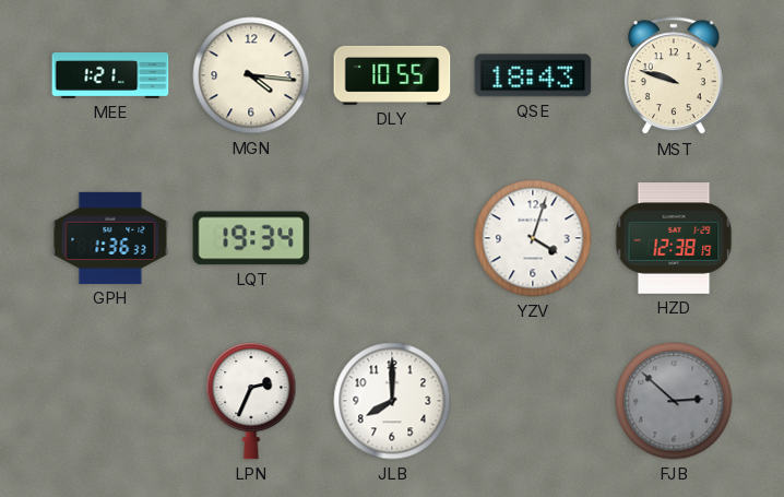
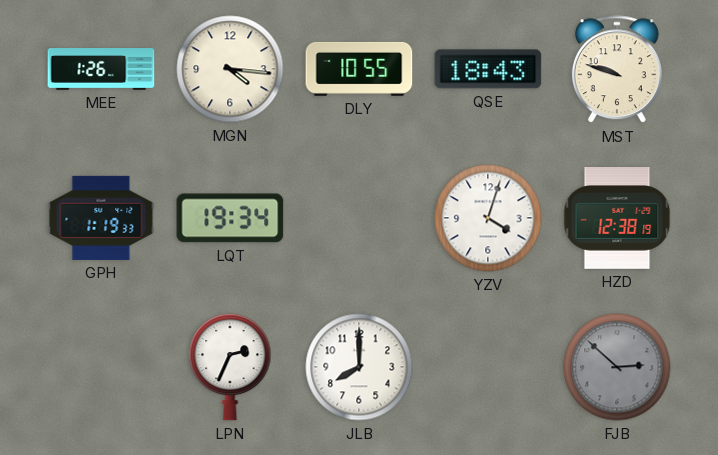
MEE: 1:21 -> 1:26
GPH: 1:36 -> 1:19
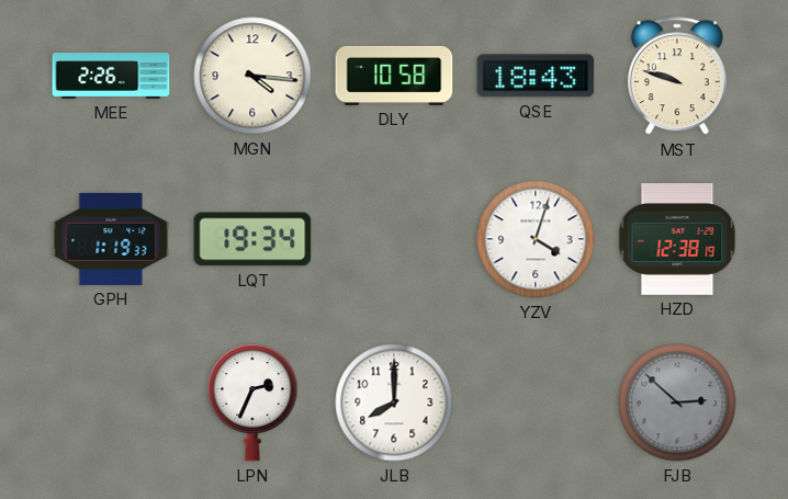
MEE: 1:26 -> 2:26
DLY: 10:55 -> 10:58
